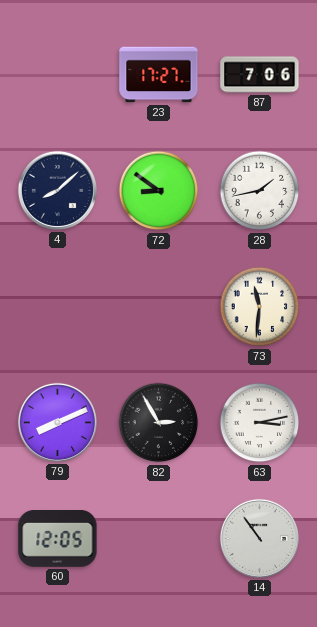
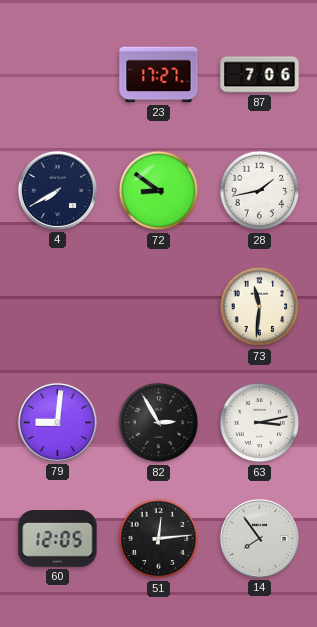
4: 8:08 -> 7:40
79: 8:11 -> 9:01
51: none -> 12:14
14: 10:54 -> 7:54
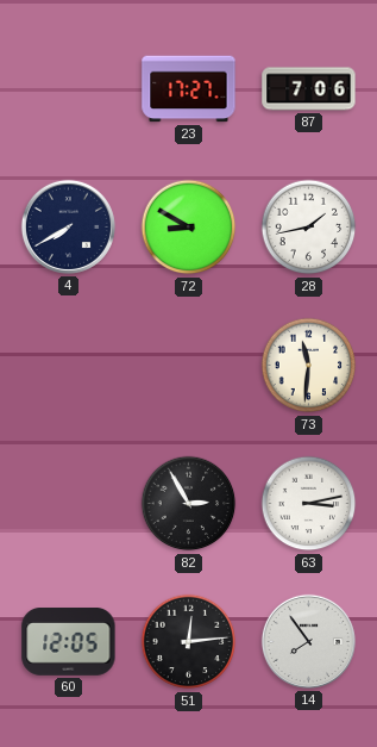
72: 8:51 -> 8:50
79: 9:01 -> none
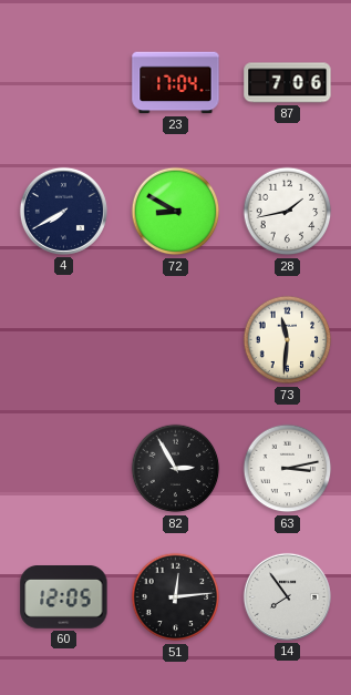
23: 17:27 -> 17:04
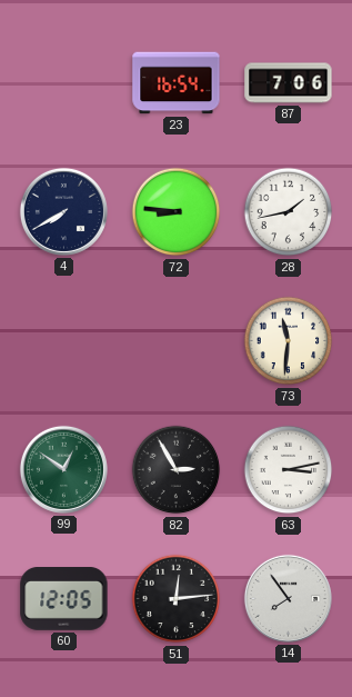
23: 17:04 -> 16:54
72: 8:50 -> 8:46
99: none -> 12:51
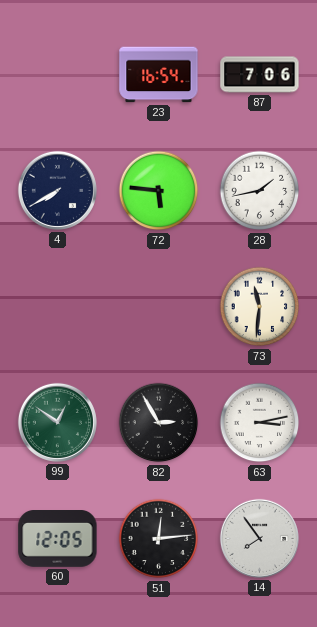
72: 8:46 -> 5:46
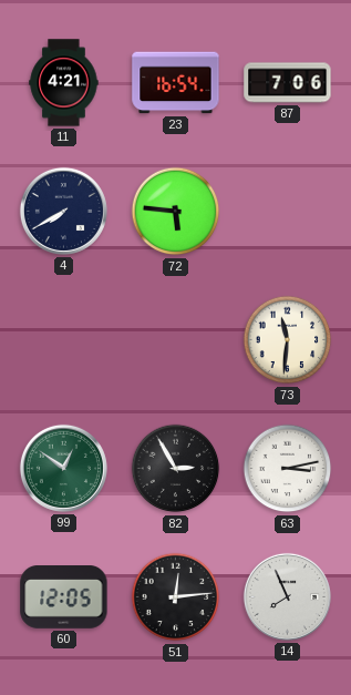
11: none -> 4:21
28: 1:43 -> none
14: 7:54 -> 7:56
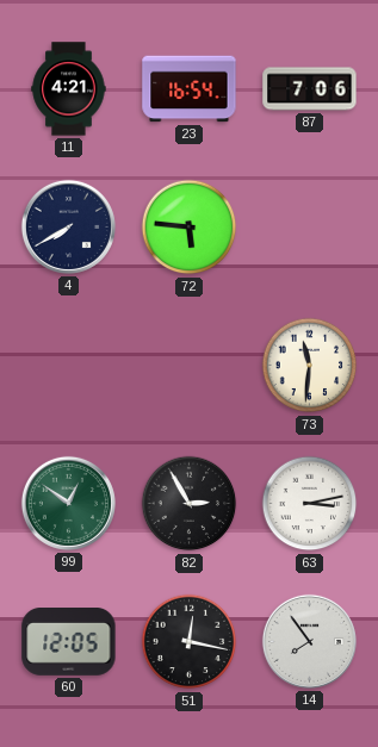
51: 12:14 -> 12:17
14: 7:56 -> 7:54
